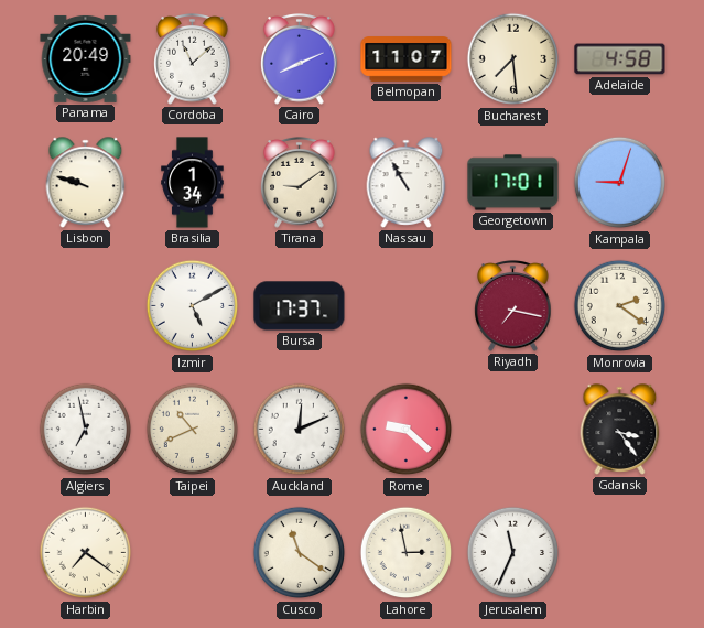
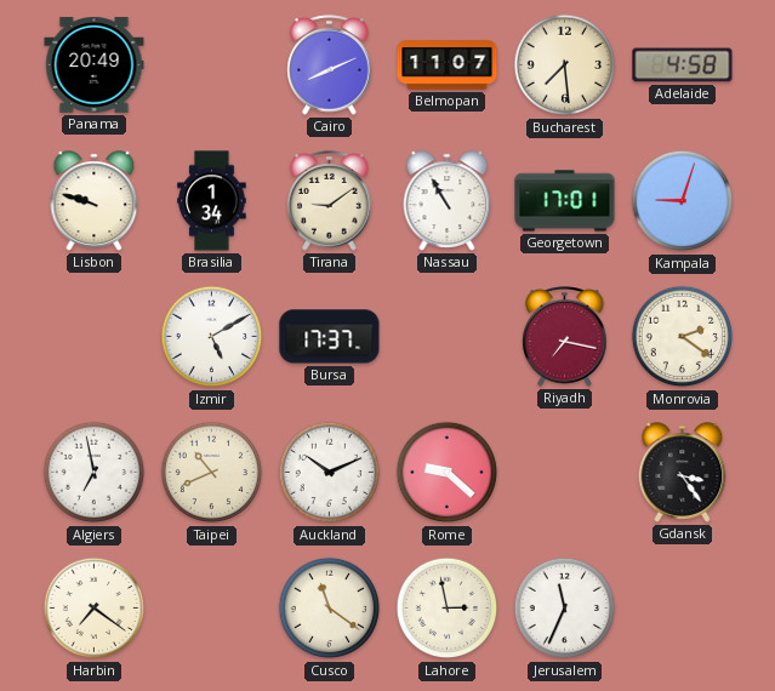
Cordoba: 11:08 -> none
Auckland: 12:11 -> 10:11
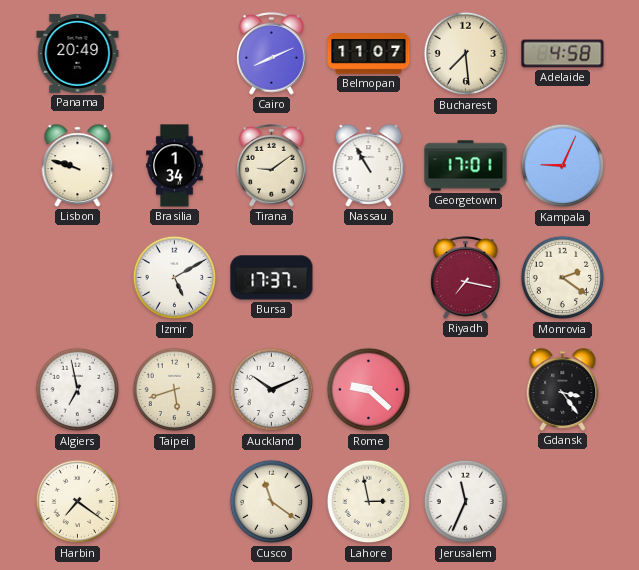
Kampala: 9:03 -> 9:04
Taipei: 10:41 -> 5:42
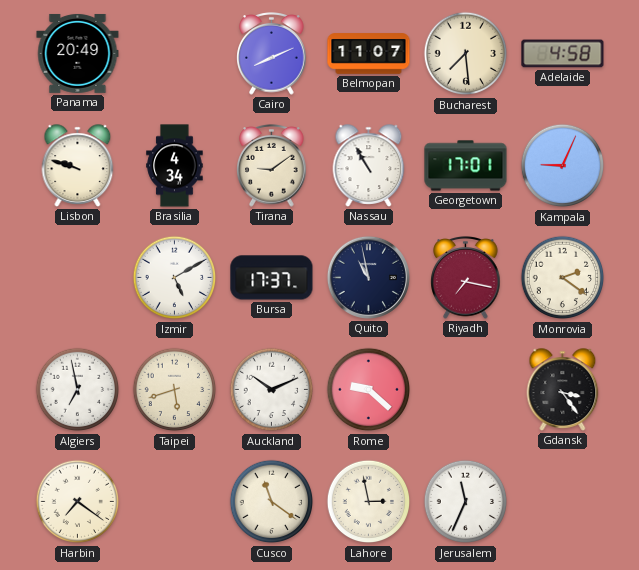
Brasilia: 1:34 -> 4:34
Quito: none -> 10:58
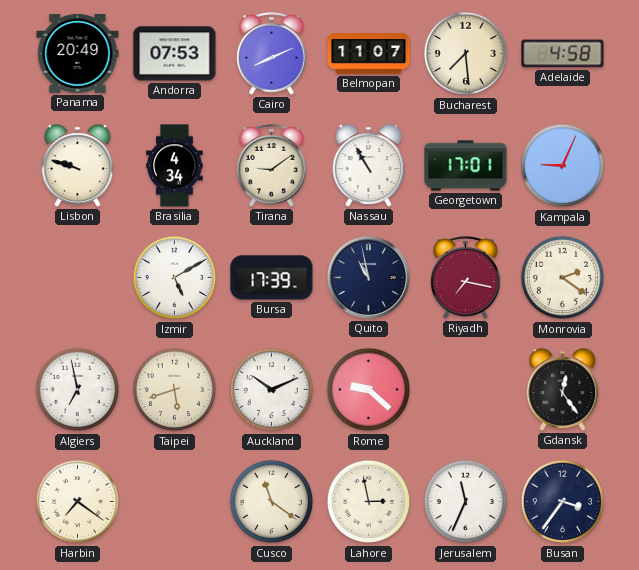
Andorra: none -> 07:53
Bursa: 17:37 -> 17:39
Gdansk: 3:24 -> 12:24
Busan: none -> 3:36
